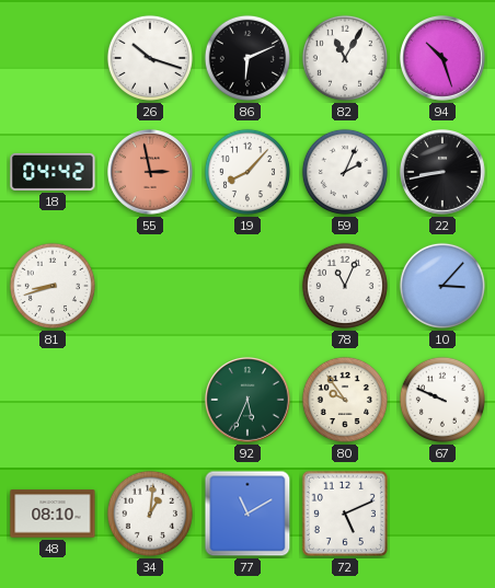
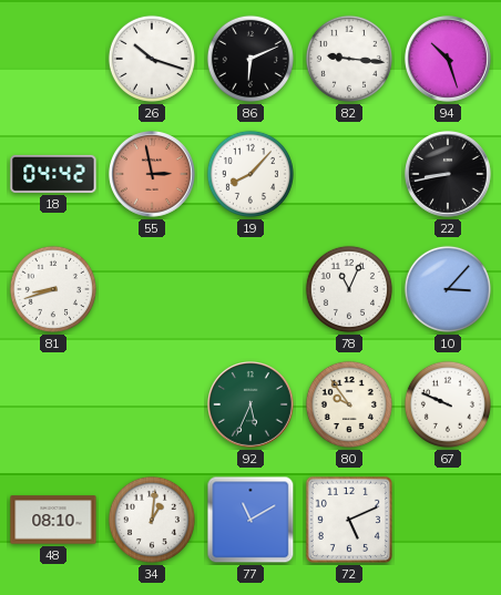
82: 11:05 -> 9:16
59: 2:04 -> none
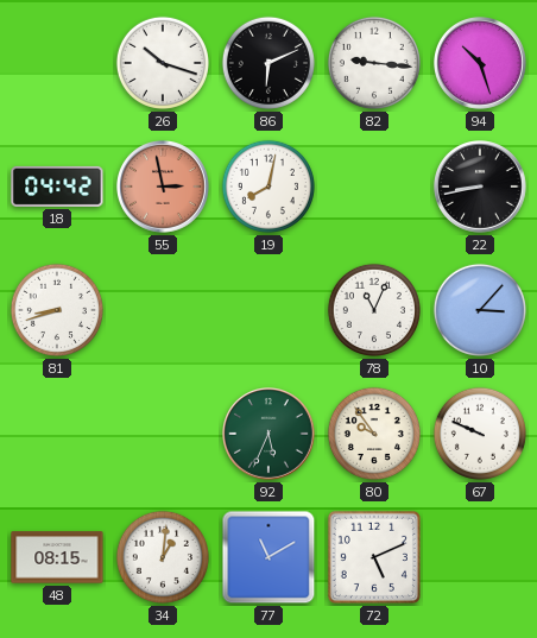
19: 8:07 -> 8:02
48: 08:10 -> 08:15
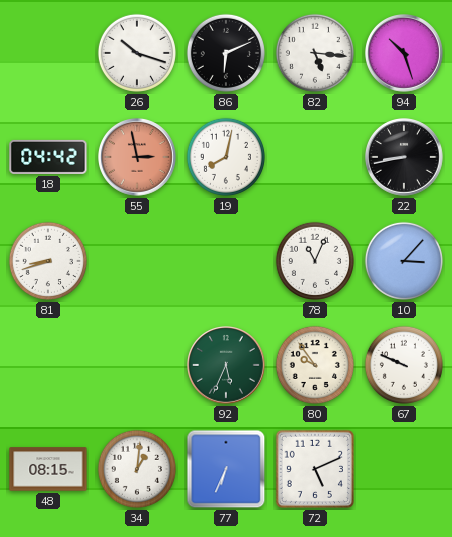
82: 9:16 -> 5:16
77: 11:10 -> 6:34
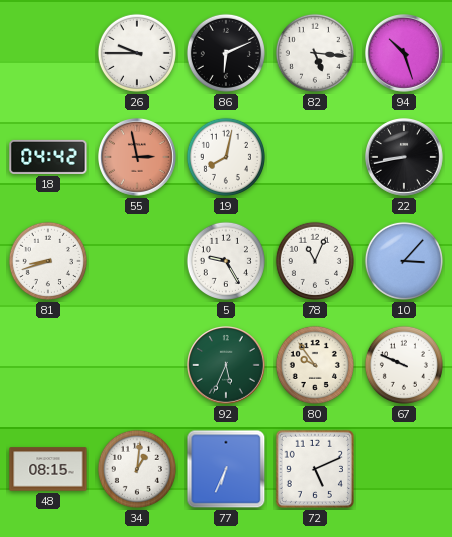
26: 10:18 -> 9:45
5: none -> 9:25
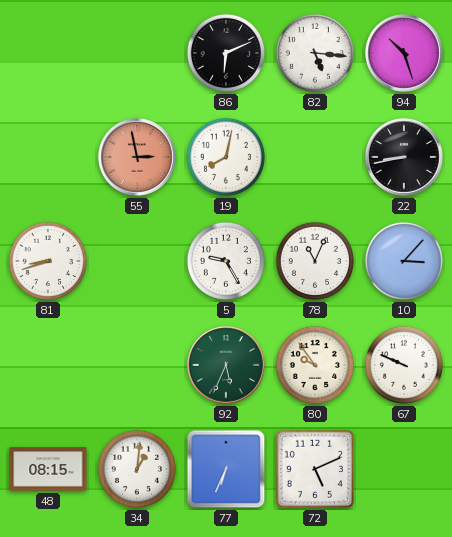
26: 9:45 -> none
18: 04:42 -> none
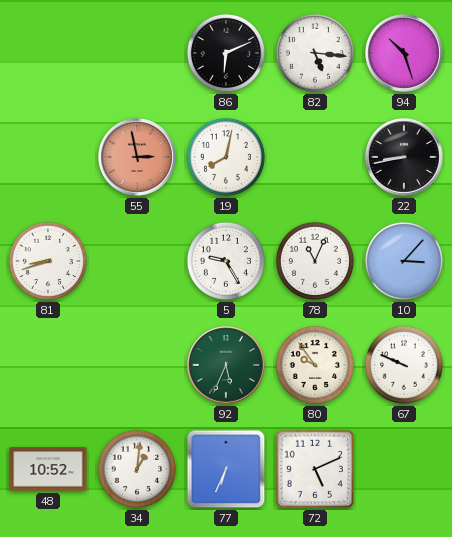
48: 08:15 -> 10:52
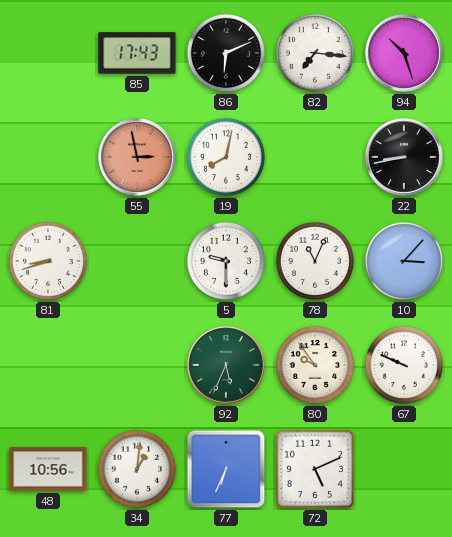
85: none -> 17:43
82: 5:16 -> 7:16
5: 9:25 -> 9:30
48: 10:52 -> 10:56
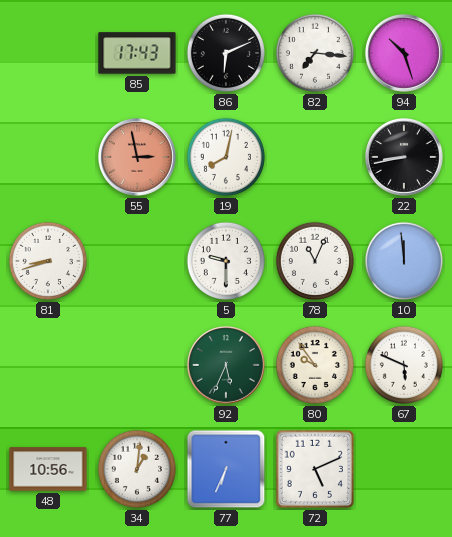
10: 3:07 -> 11:59
67: 9:49 -> 5:49
